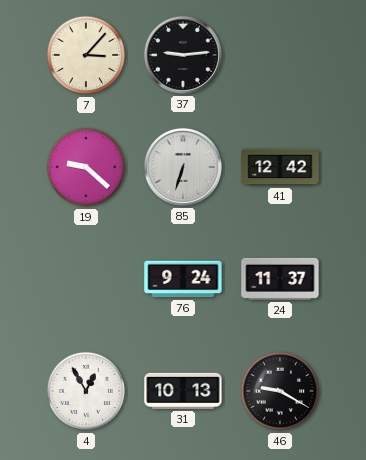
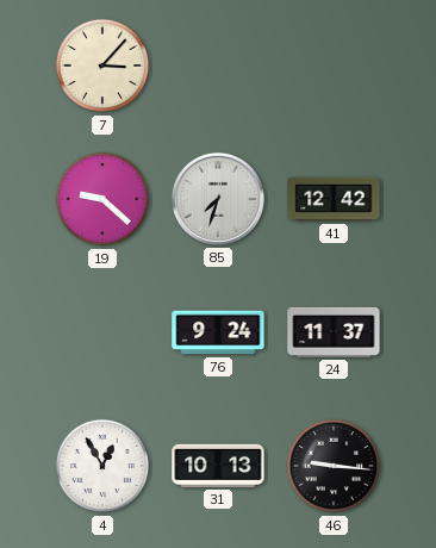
37: 9:14 -> none
85: 6:33 -> 7:33
46: 9:20 -> 9:16
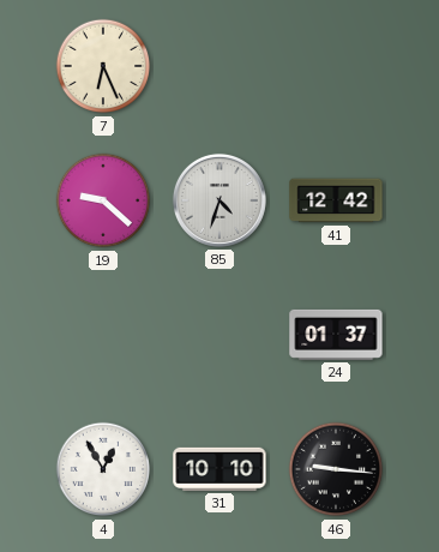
7: 3:07 -> 6:26
85: 7:33 -> 4:33
76: 9:24 -> none
24: 11:37 -> 01:37
31: 10:13 -> 10:10
